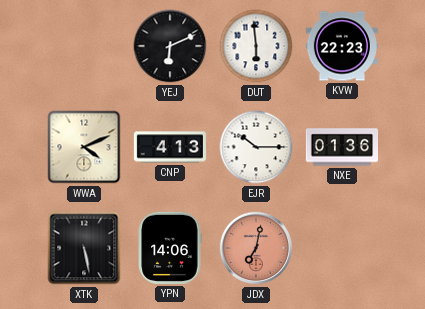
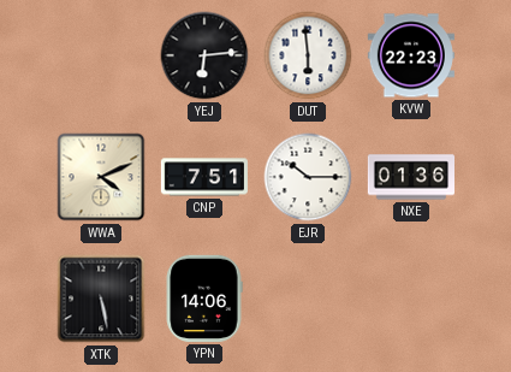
YEJ: 6:11 -> 6:14
CNP: 4:13 -> 7:51
JDX: 7:02 -> none
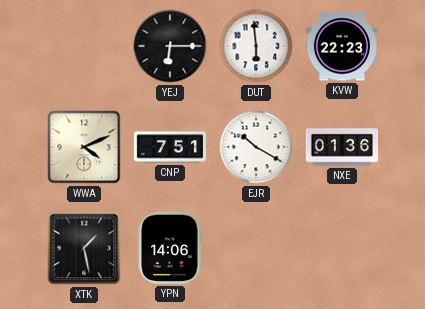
YEJ: 6:14 -> 6:15
EJR: 10:15 -> 10:20
XTK: 5:28 -> 1:28
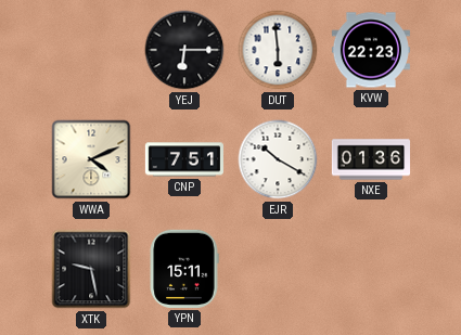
XTK: 1:28 -> 9:28
YPN: 14:06 -> 15:11
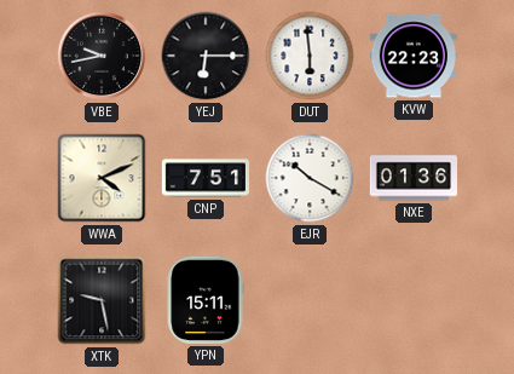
VBE: none -> 9:43
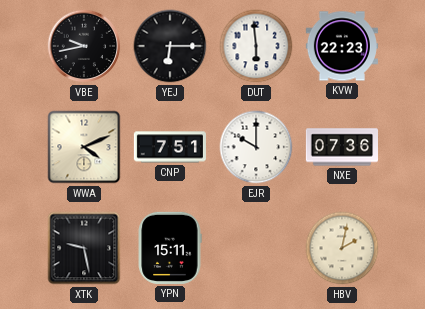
EJR: 10:20 -> 10:00
NXE: 01:36 -> 07:36
HBV: none -> 2:02
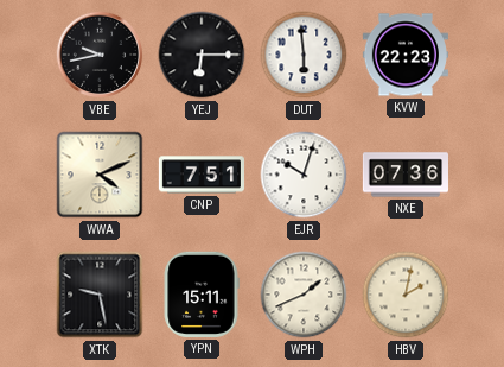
EJR: 10:00 -> 10:03
WPH: none -> 1:41
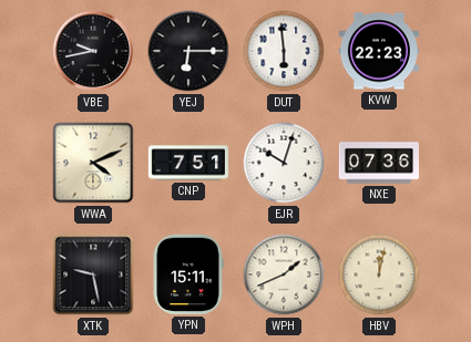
HBV: 2:02 -> 12:02
